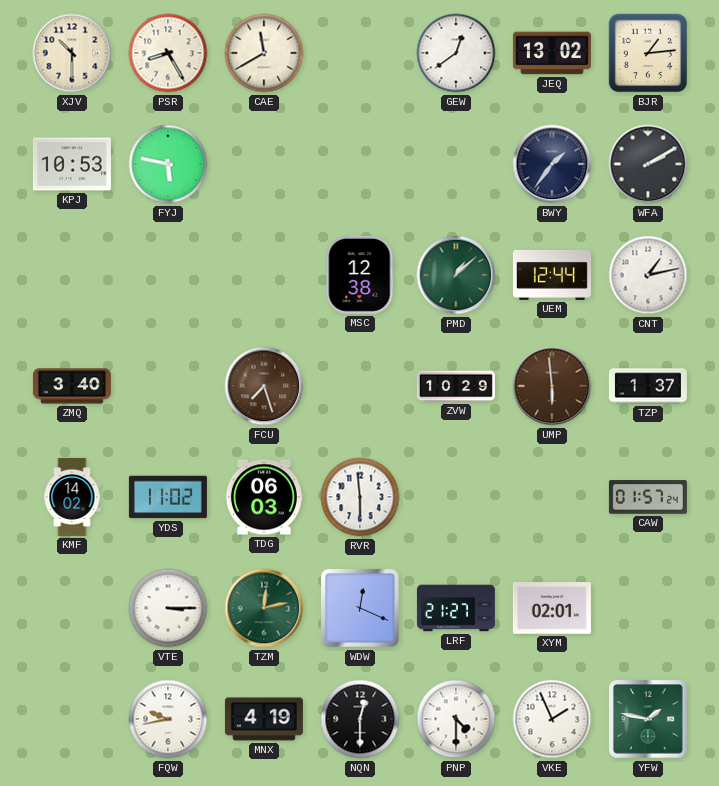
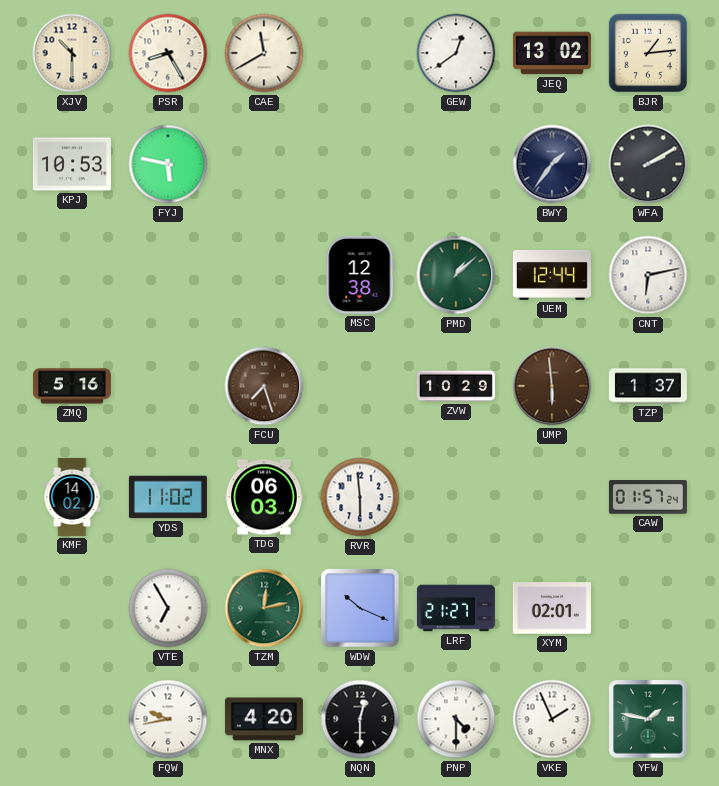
CNT: 1:13 -> 6:13
ZMQ: 3:40 -> 5:16
VTE: 3:15 -> 6:55
WDW: 12:19 -> 10:19
MNX: 4:19 -> 4:20
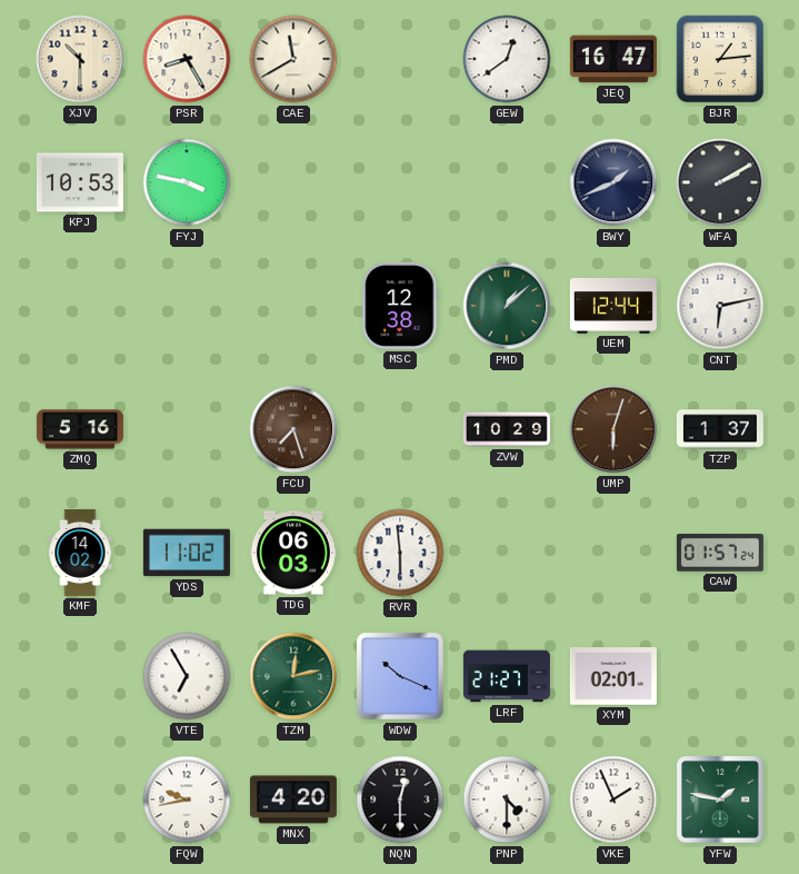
JEQ: 13:02 -> 16:47
FYJ: 5:47 -> 3:47
BWY: 1:36 -> 1:41
UMP: 5:59 -> 6:03
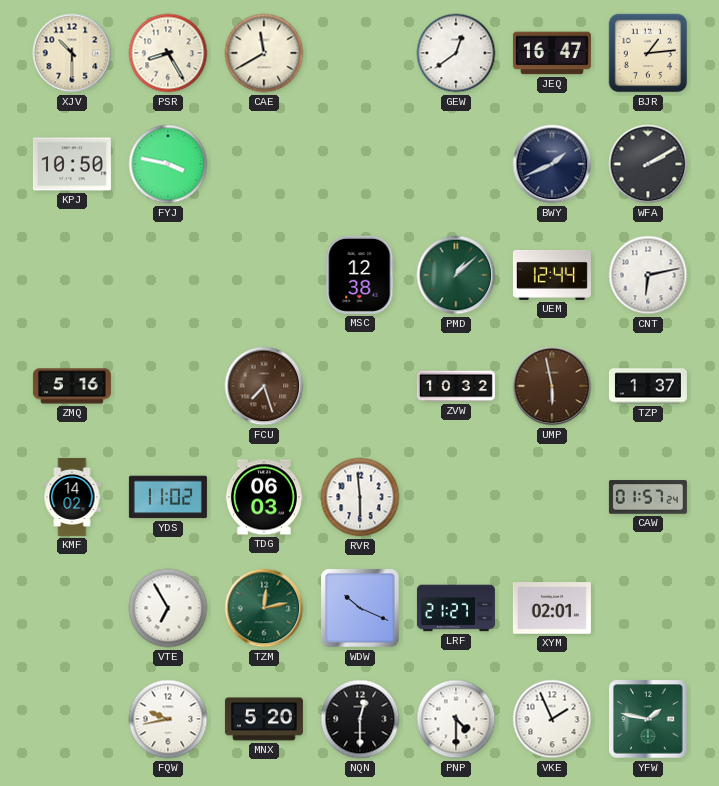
KPJ: 10:53 -> 10:50
ZVW: 10:29 -> 10:32
UMP: 6:03 -> 5:58
MNX: 4:20 -> 5:20
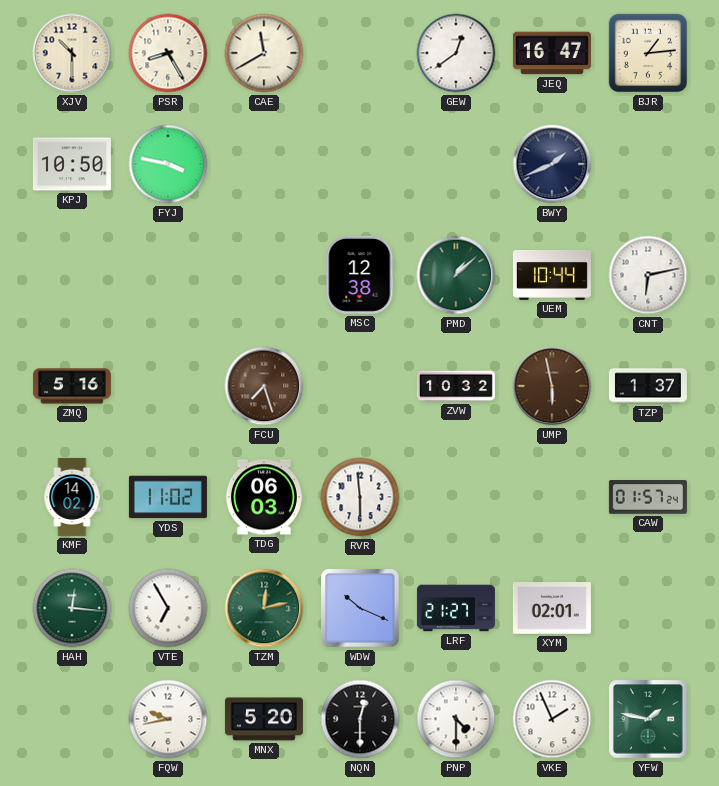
WFA: 2:10 -> none
UEM: 12:44 -> 10:44
HAH: none -> 12:16
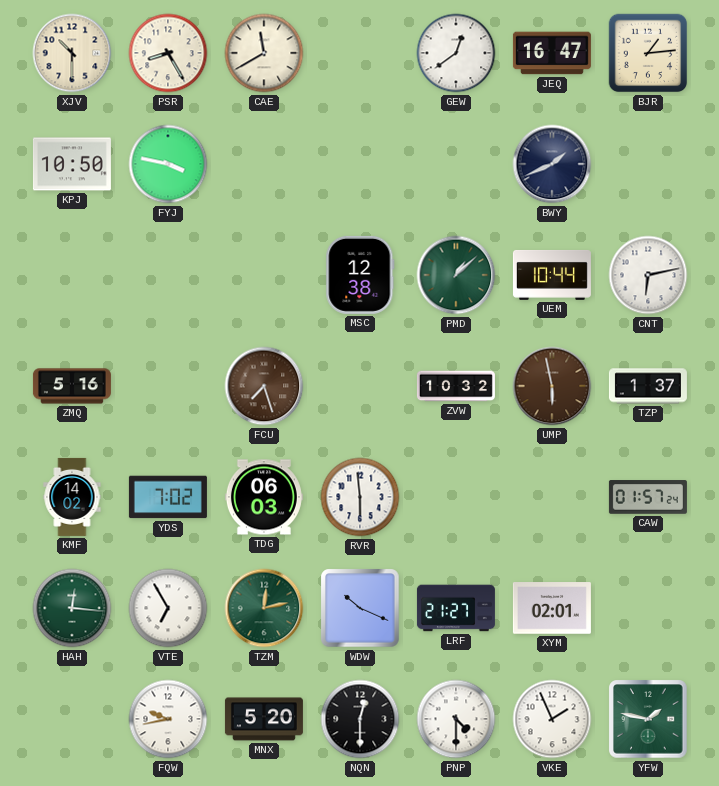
YDS: 11:02 -> 7:02
